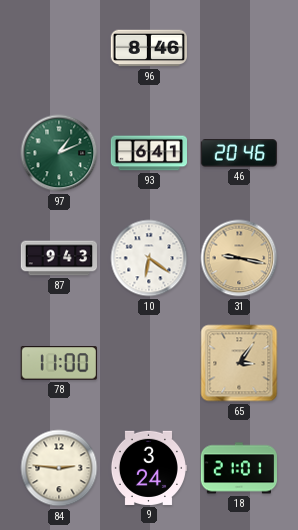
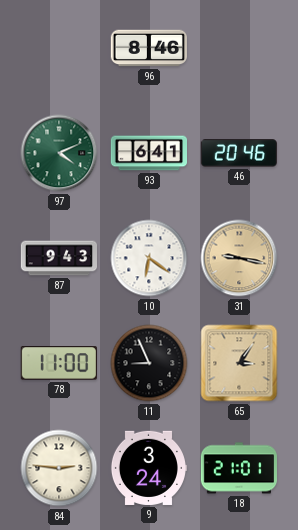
97: 1:11 -> 4:11
11: none -> 8:56
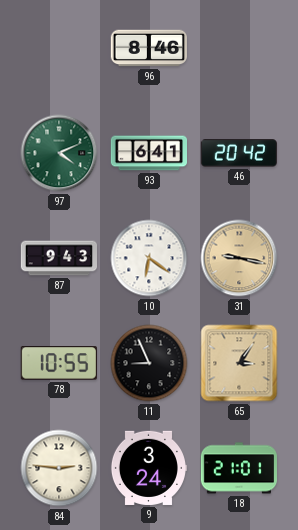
46: 20:46 -> 20:42
78: 11:00 -> 10:55
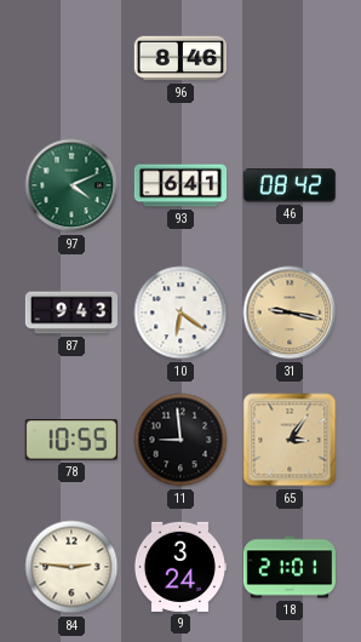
46: 20:42 -> 08:42
11: 8:56 -> 8:59
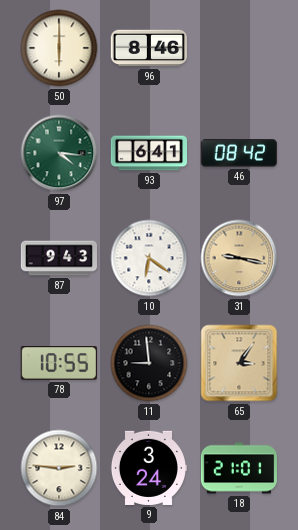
50: none -> 6:00
97: 4:11 -> 4:16
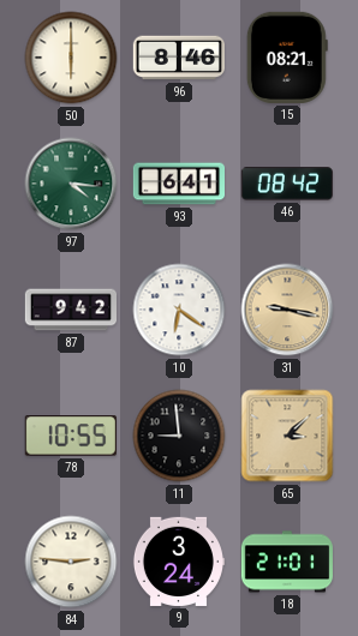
15: none -> 08:21
87: 9:43 -> 9:42
65: 3:06 -> 3:08
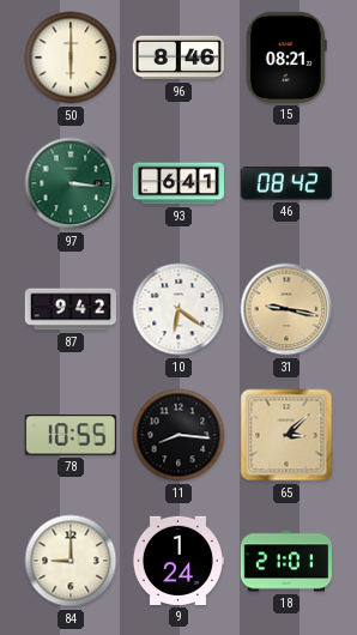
97: 4:16 -> 3:16
11: 8:59 -> 8:16
84: 2:46 -> 9:00
9: 3:24 -> 1:24
